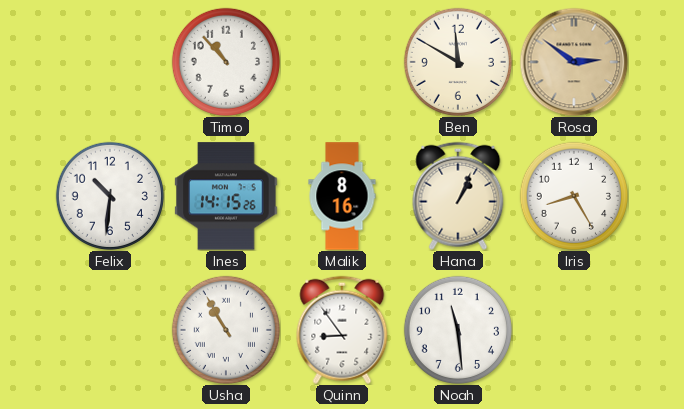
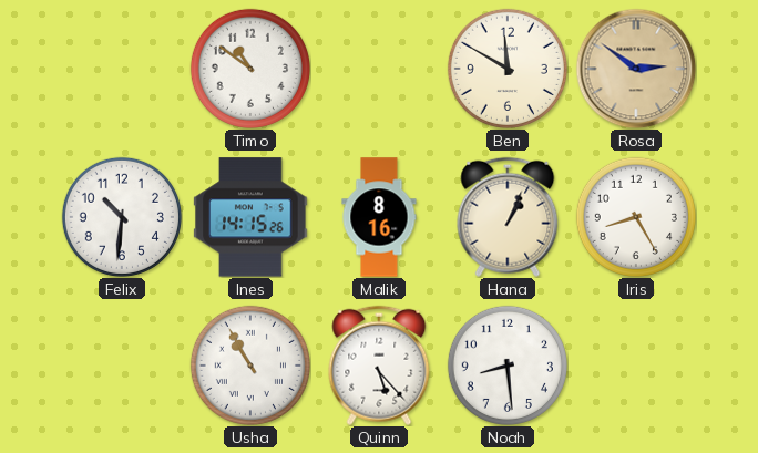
Timo: 10:53 -> 10:51
Quinn: 8:54 -> 5:23
Noah: 11:29 -> 8:29
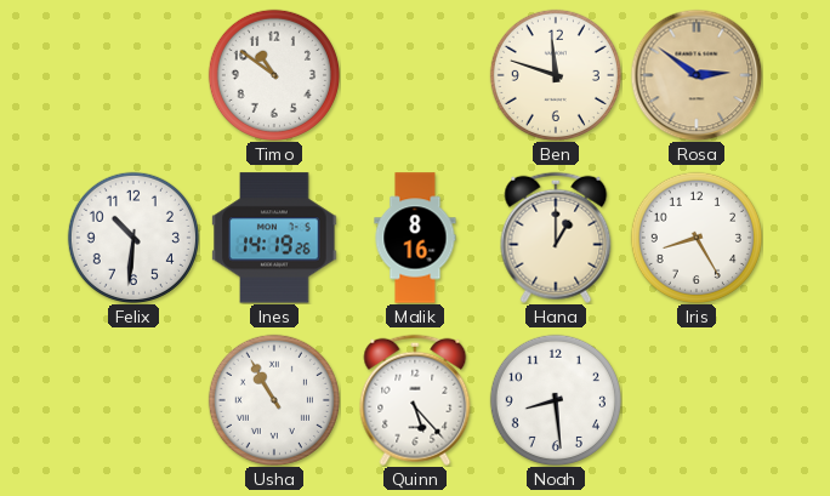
Ben: 11:50 -> 11:48
Ines: 14:15 -> 14:19
Hana: 1:04 -> 1:00
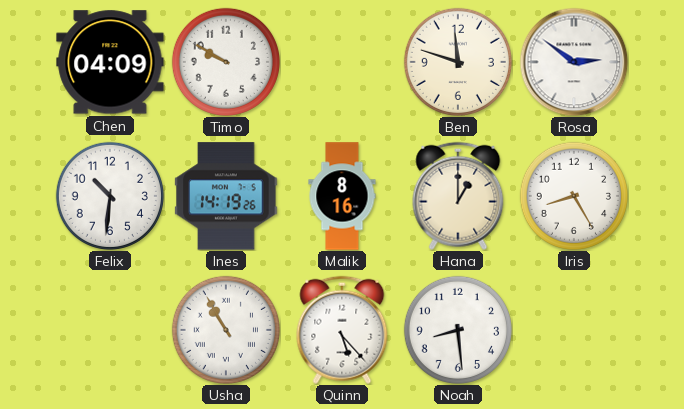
Chen: none -> 04:09
Timo: 10:51 -> 9:50
Rosa dial: champagne -> white
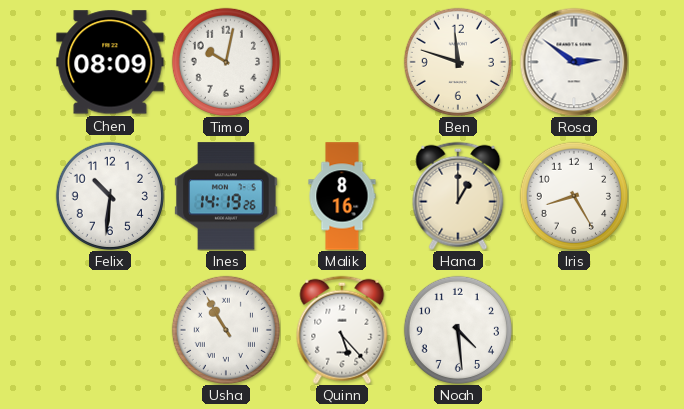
Chen: 04:09 -> 08:09
Timo: 9:50 -> 10:02
Noah: 8:29 -> 4:29
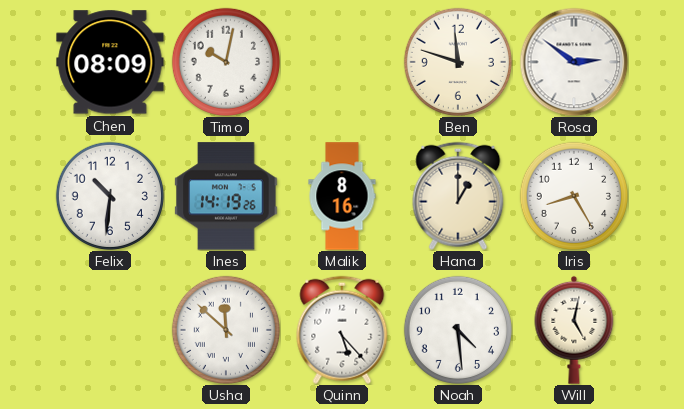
Usha: 10:55 -> 11:52
Will: none -> 5:02
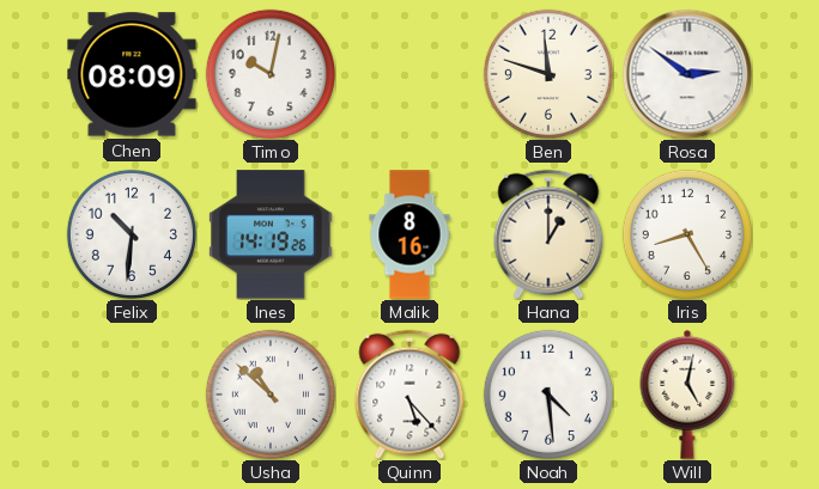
Usha: 11:52 -> 10:52
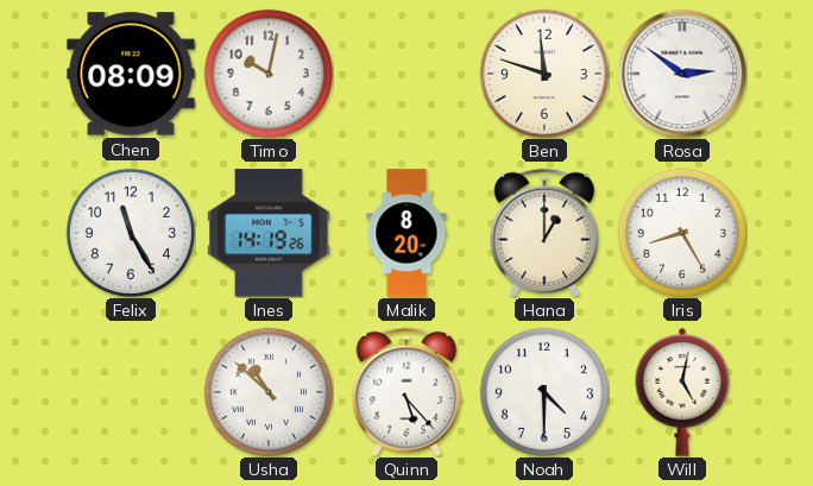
Felix: 10:31 -> 11:25
Malik: 8:16 -> 8:20
Noah: 4:29 -> 4:30
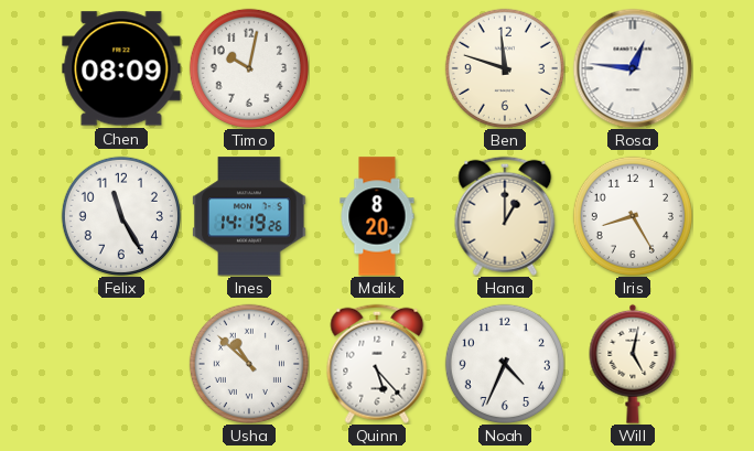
Rosa: 2:51 -> 12:46
Noah: 4:30 -> 4:34
